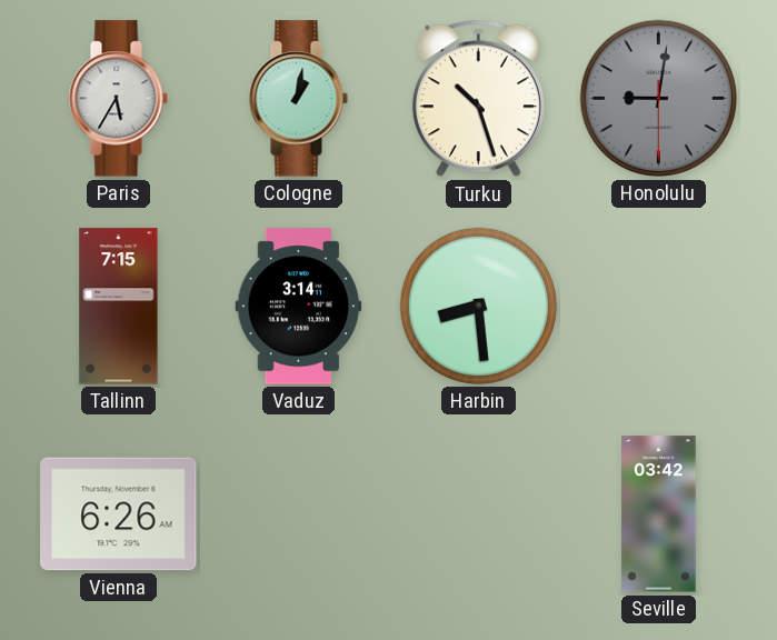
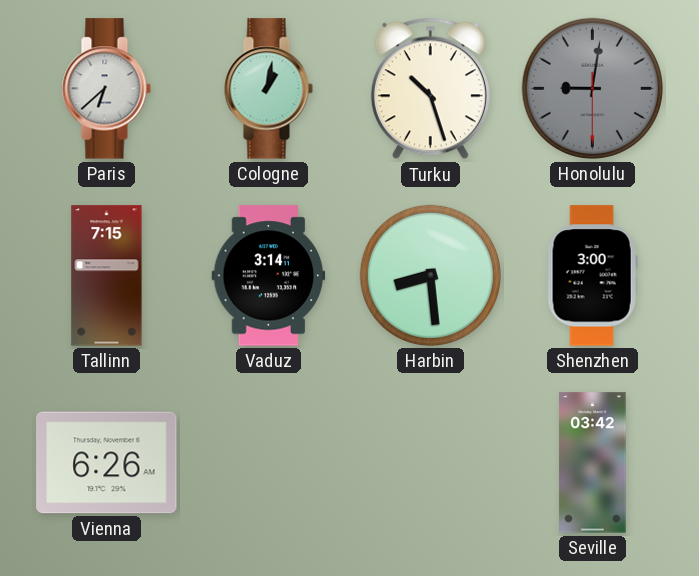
Paris: 5:35 -> 6:38
Shenzhen: none -> 3:00
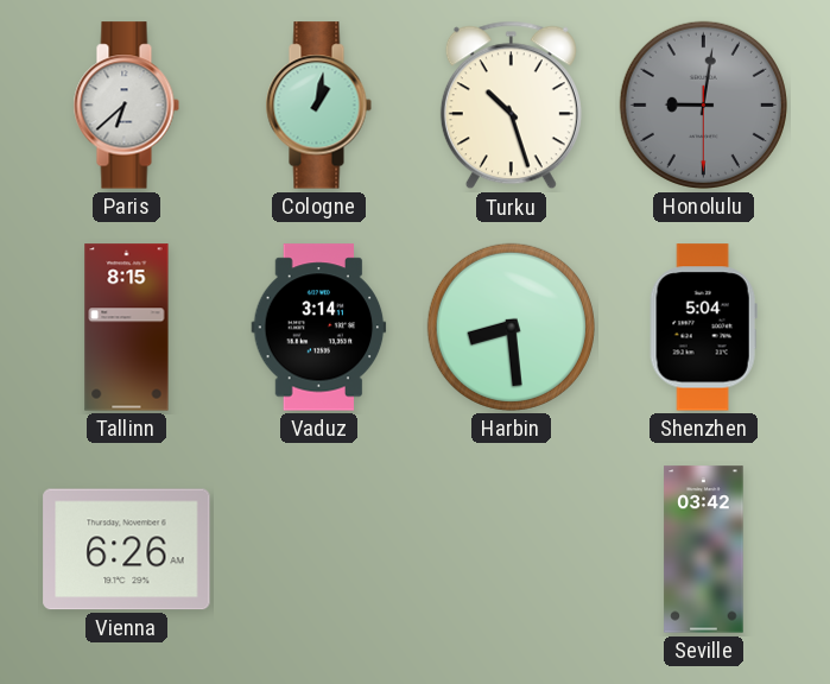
Tallinn: 7:15 -> 8:15
Shenzhen: 3:00 -> 5:04
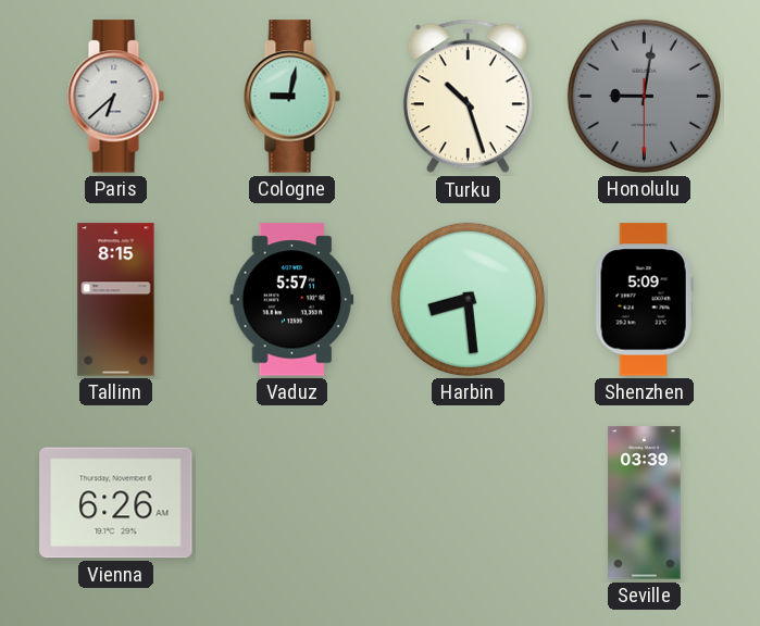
Cologne: 1:02 -> 9:02
Vaduz: 3:14 -> 5:57
Shenzhen: 5:04 -> 5:09
Seville: 03:42 -> 03:39
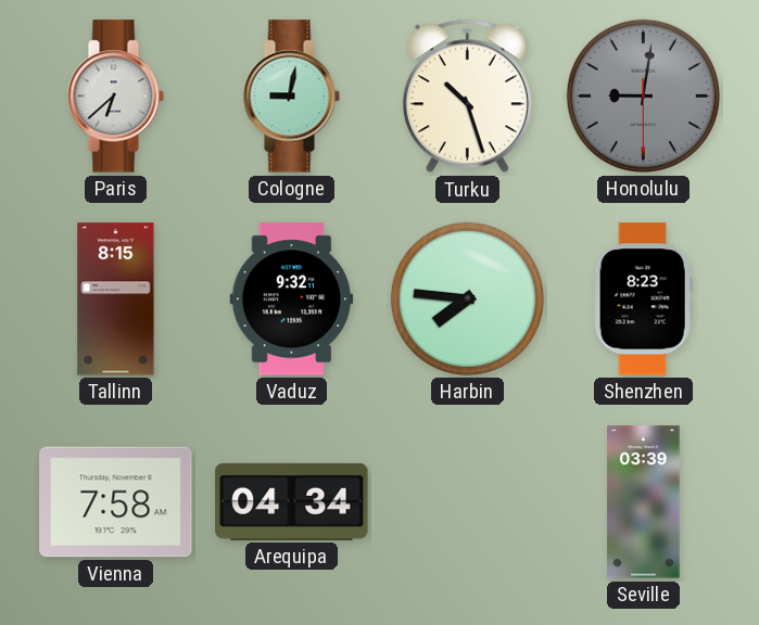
Vaduz: 5:57 -> 9:32
Harbin: 8:29 -> 7:46
Shenzhen: 5:09 -> 8:23
Vienna: 6:26 -> 7:58
Arequipa: none -> 04:34
